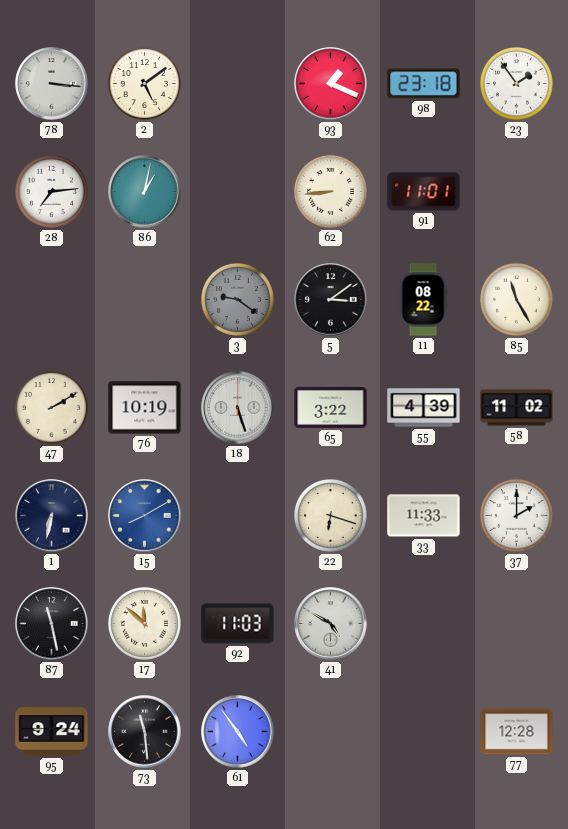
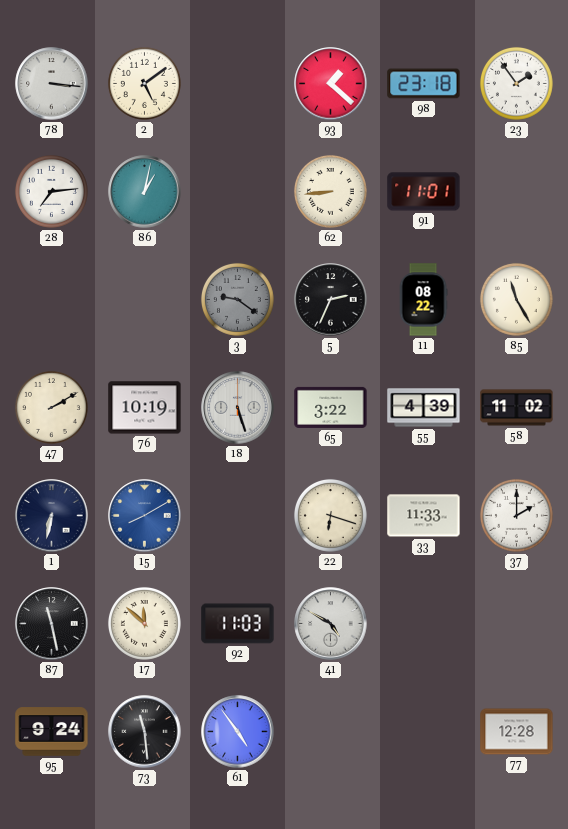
93: 1:19 -> 1:22
5: 3:09 -> 2:34
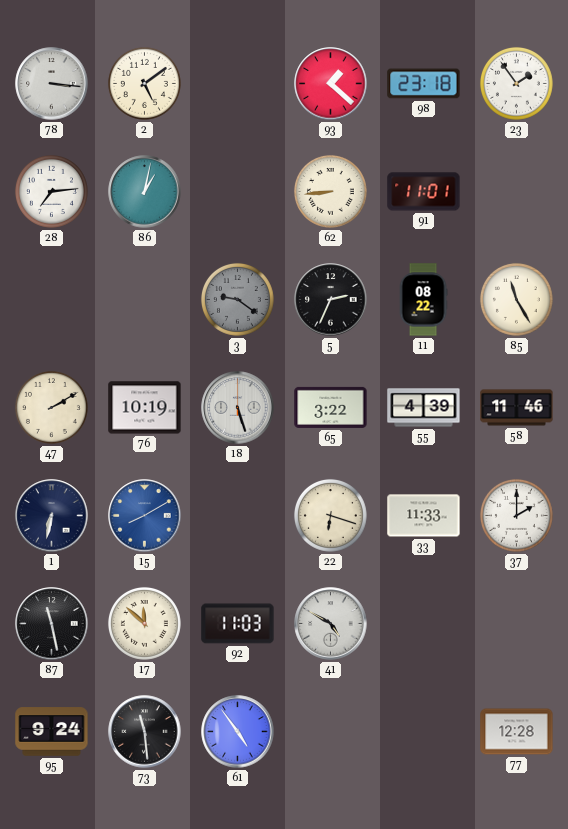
58: 11:02 -> 11:46
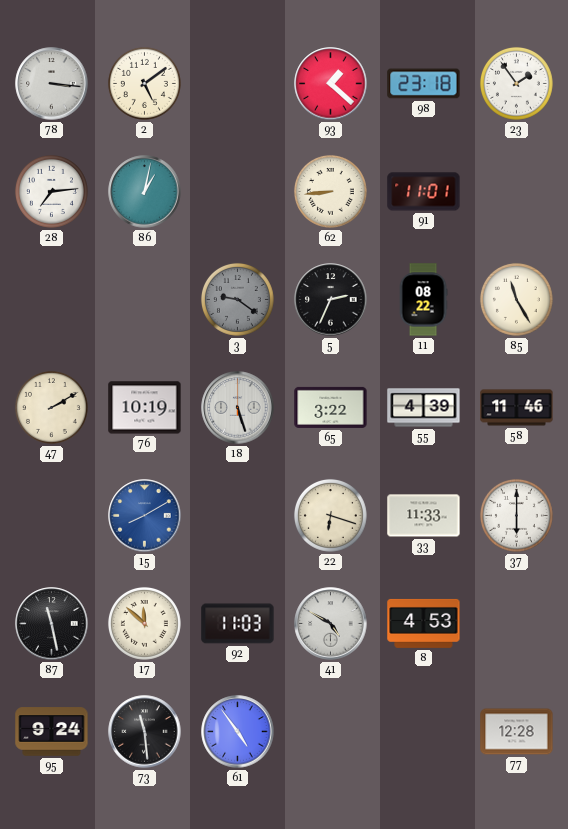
1: 6:32 -> none
37: 2:00 -> 6:00
8: none -> 4:53
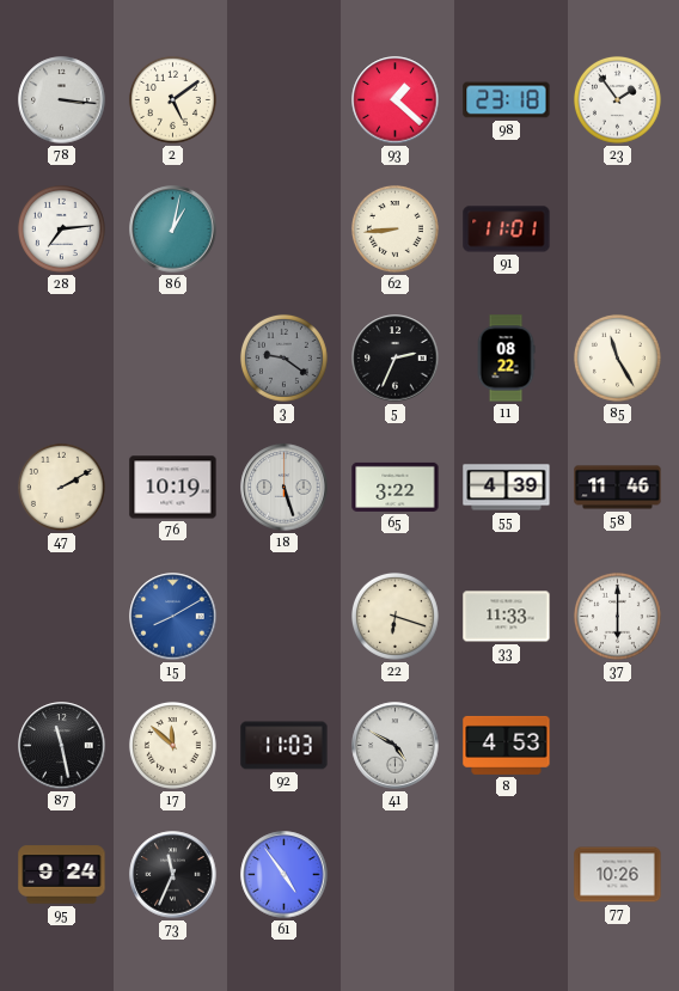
73: 11:29 -> 11:34
77: 12:28 -> 10:26
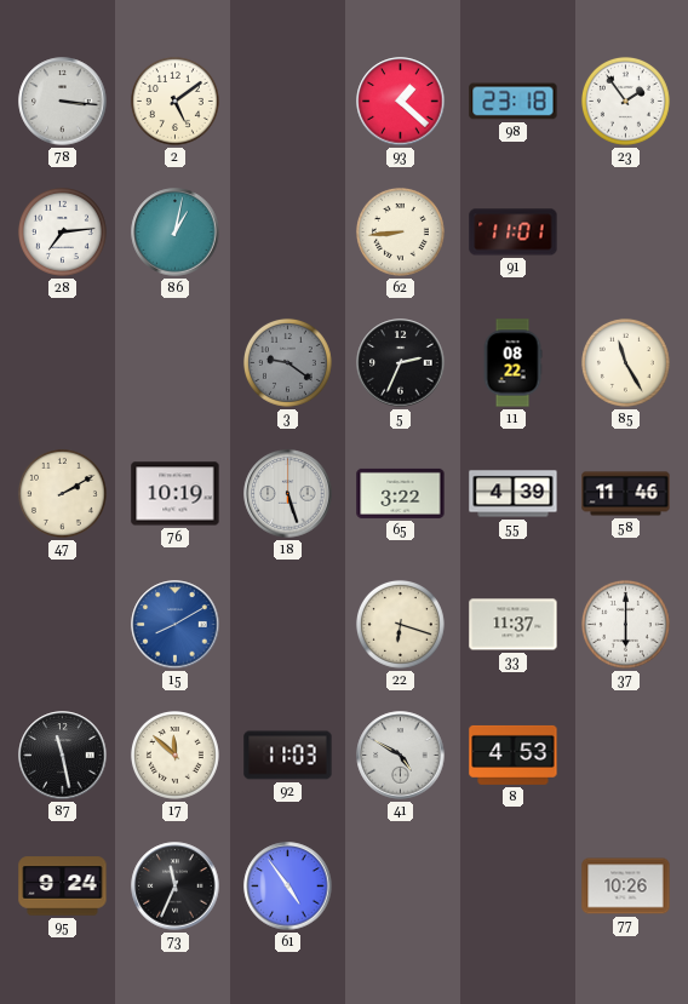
33: 11:33 -> 11:37
